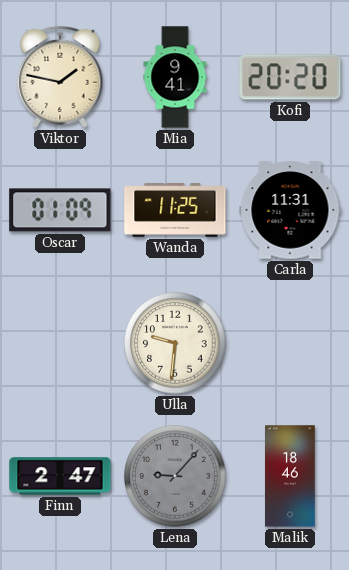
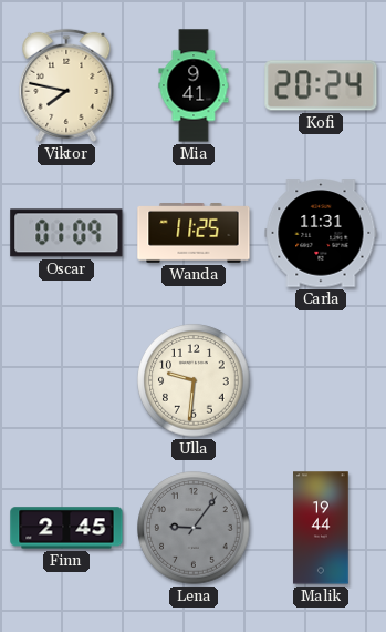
Viktor: 1:47 -> 7:47
Kofi: 20:20 -> 20:24
Finn: 2:47 -> 2:45
Lena: 9:07 -> 9:06
Malik: 18:46 -> 19:44
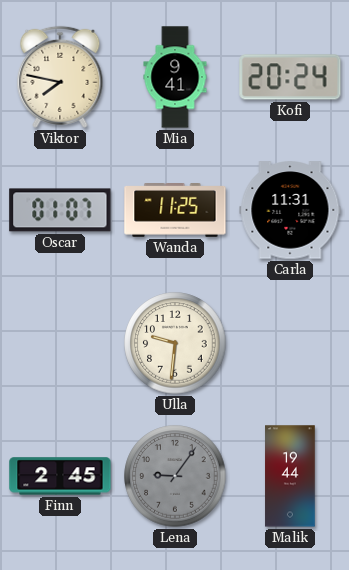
Oscar: 01:09 -> 01:07
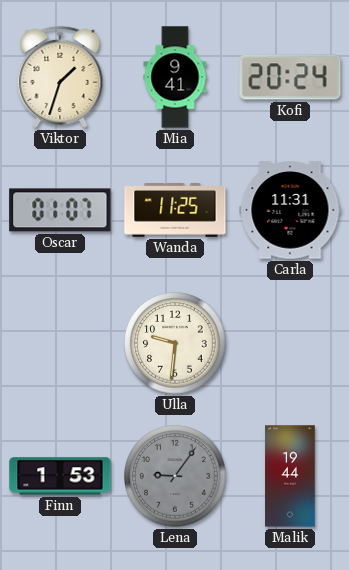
Viktor: 7:47 -> 1:33
Finn: 2:45 -> 1:53
